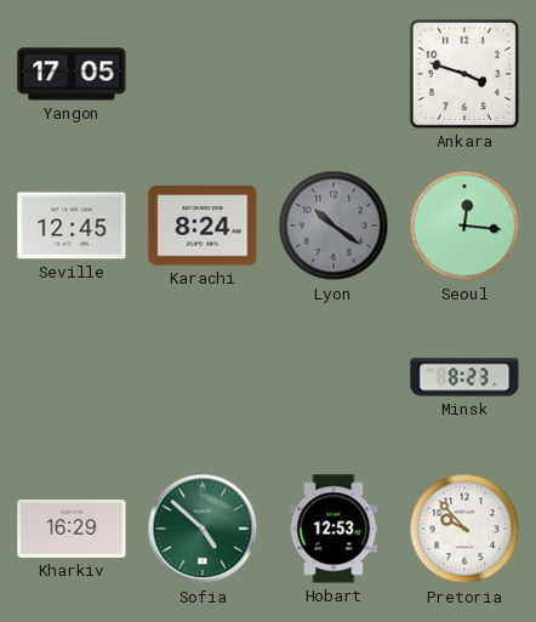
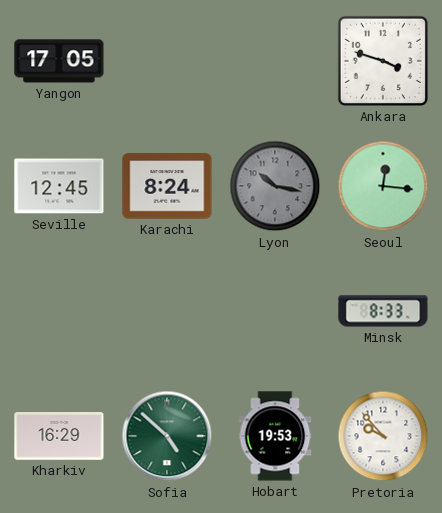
Lyon: 10:21 -> 10:17
Minsk: 8:23 -> 8:33
Hobart: 12:53 -> 19:53
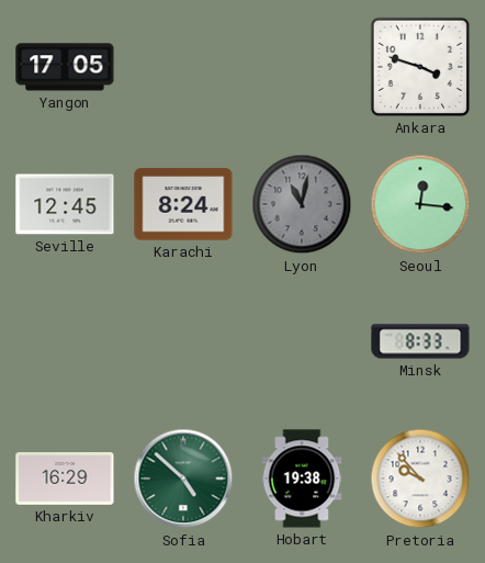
Lyon: 10:17 -> 11:02
Hobart: 19:53 -> 19:38
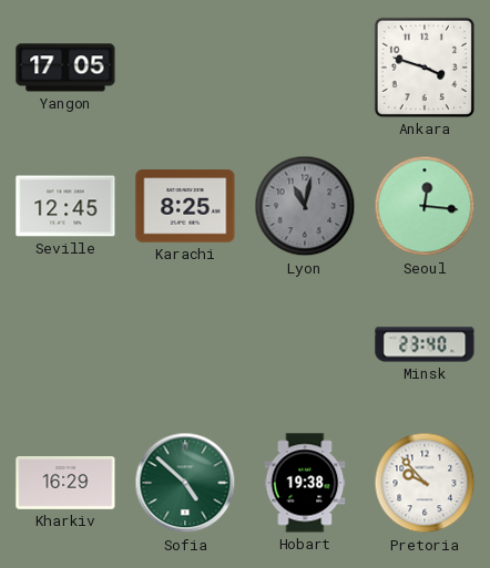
Karachi: 8:24 -> 8:25
Minsk: 8:33 -> 23:40
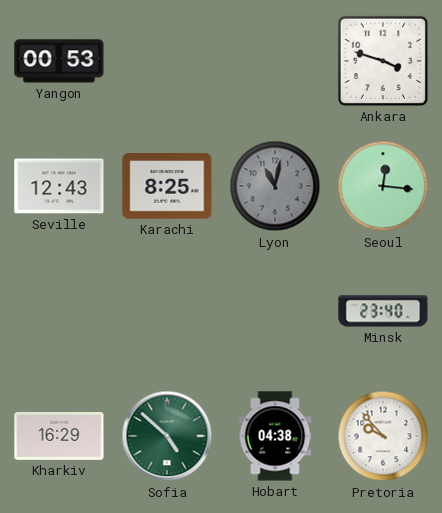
Yangon: 17:05 -> 00:53
Seville: 12:45 -> 12:43
Hobart: 19:38 -> 04:38
